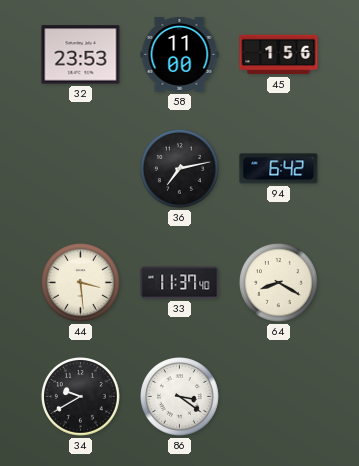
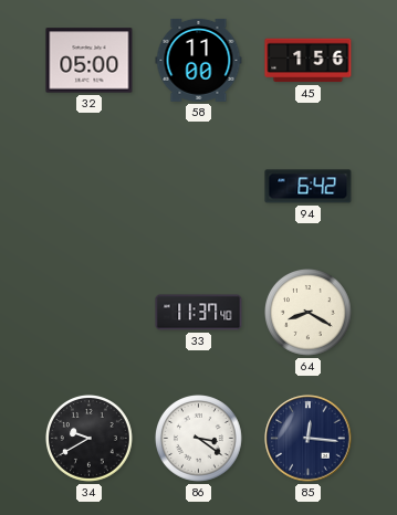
32: 23:53 -> 05:00
36: 7:13 -> none
44: 3:29 -> none
85: none -> 12:16
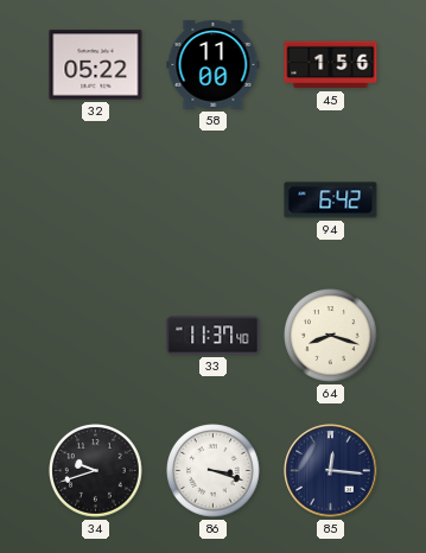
32: 05:00 -> 05:22
64: 8:20 -> 8:18
34: 9:40 -> 9:42
86: 3:21 -> 3:18
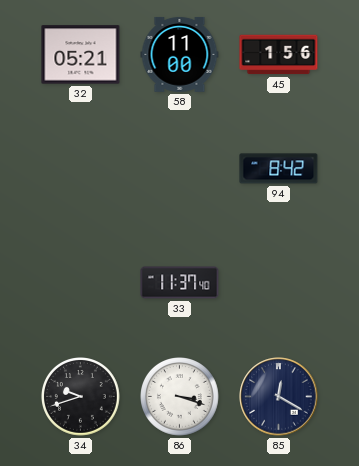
32: 05:22 -> 05:21
94: 6:42 -> 8:42
64: 8:18 -> none
85: 12:16 -> 12:20
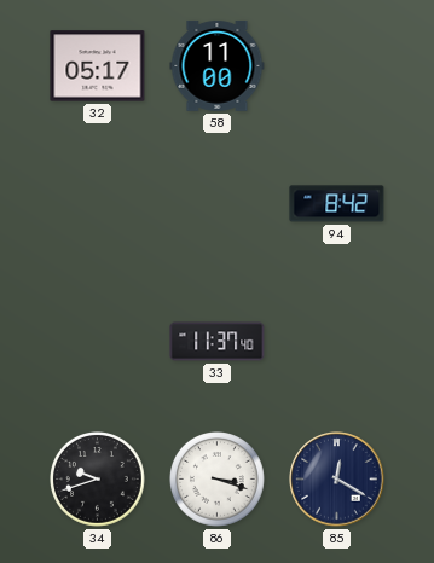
32: 05:21 -> 05:17
45: 1:56 -> none
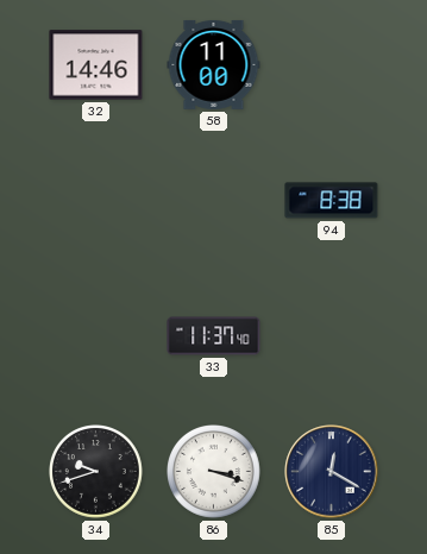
32: 05:17 -> 14:46
94: 8:42 -> 8:38
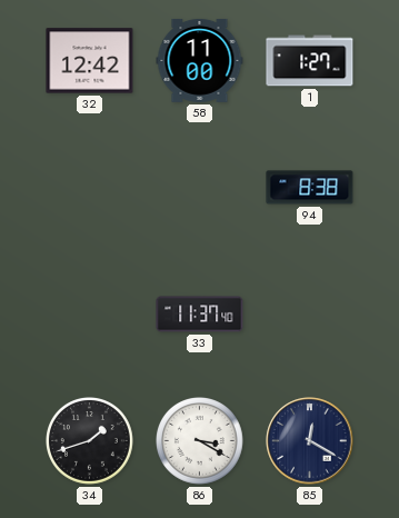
32: 14:46 -> 12:42
1: none -> 1:27
34: 9:42 -> 1:42
86: 3:18 -> 3:20
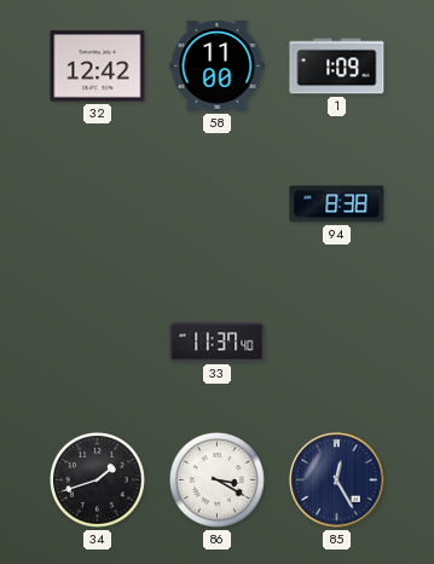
1: 1:27 -> 1:09
85: 12:20 -> 12:25
